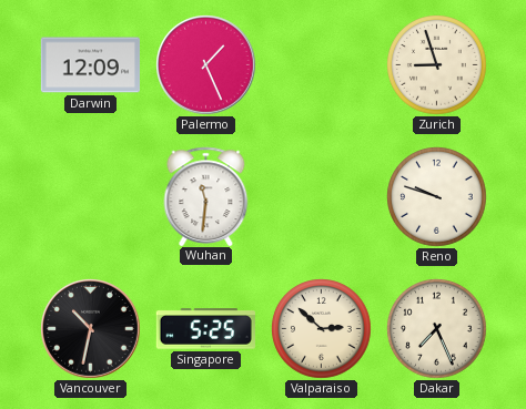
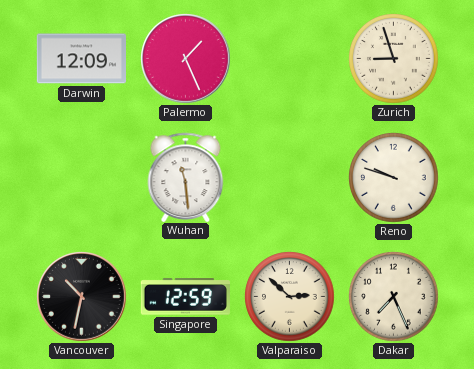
Wuhan: 11:31 -> 11:29
Singapore: 5:25 -> 12:59
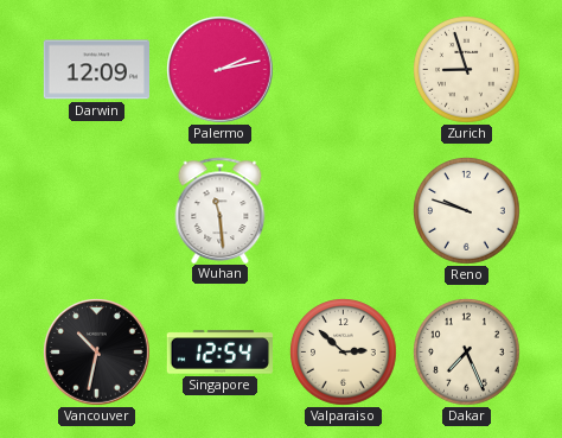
Palermo: 1:26 -> 2:13
Singapore: 12:59 -> 12:54
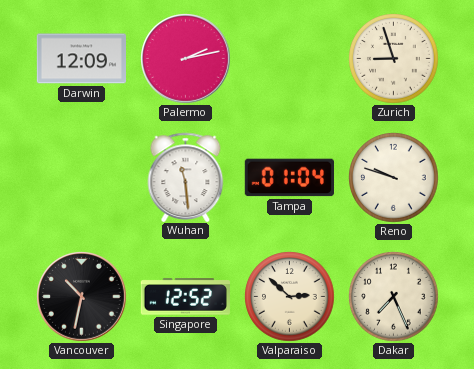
Tampa: none -> 01:04
Singapore: 12:54 -> 12:52
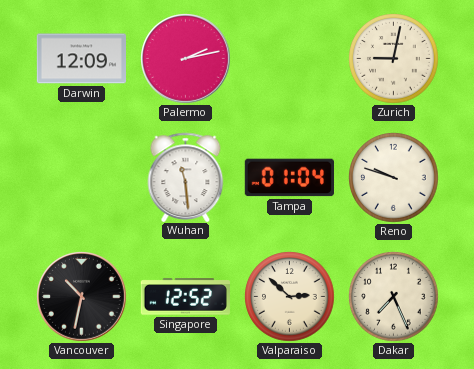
Zurich: 8:57 -> 9:02
